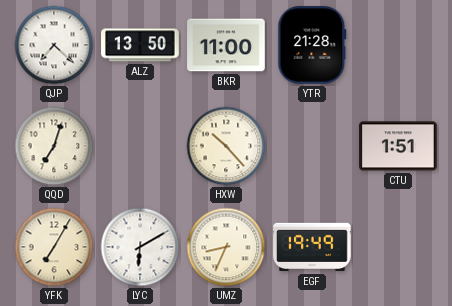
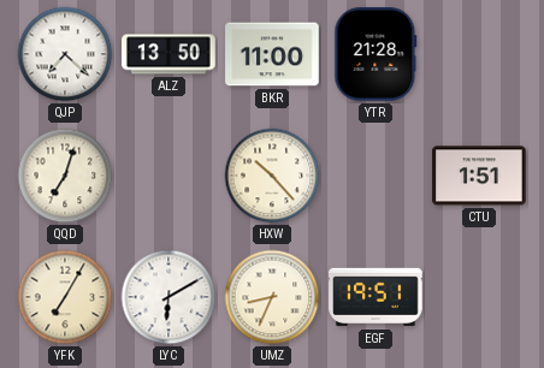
EGF: 19:49 -> 19:51
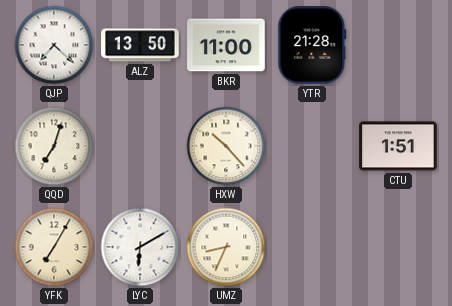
EGF: 19:51 -> none
